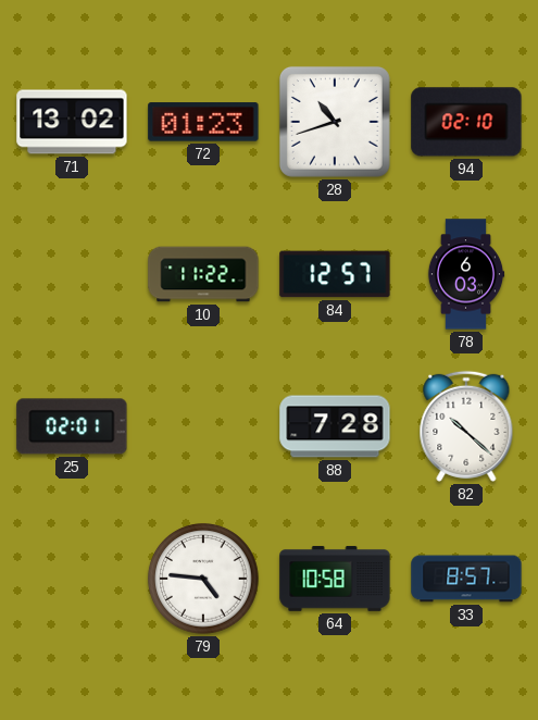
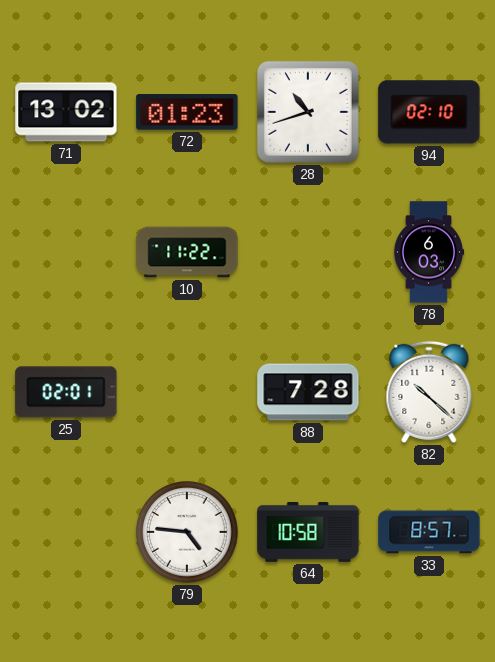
84: 12:57 -> none
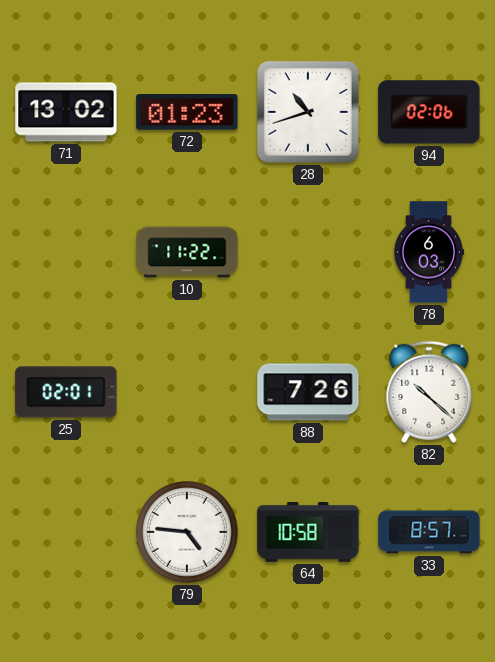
94: 02:10 -> 02:06
88: 7:28 -> 7:26
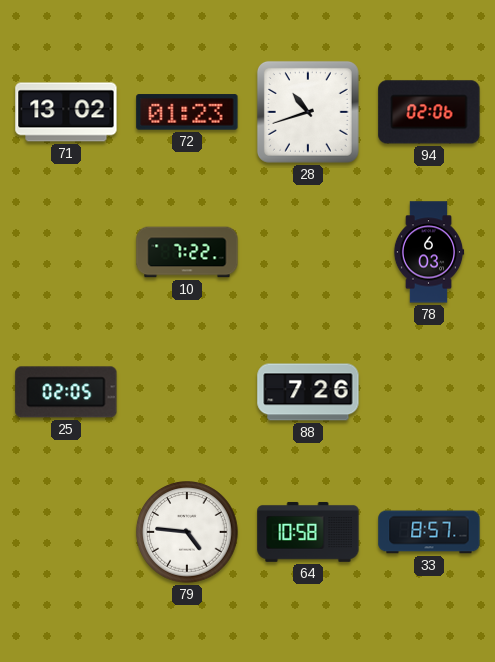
10: 11:22 -> 7:22
25: 02:01 -> 02:05
82: 10:22 -> none
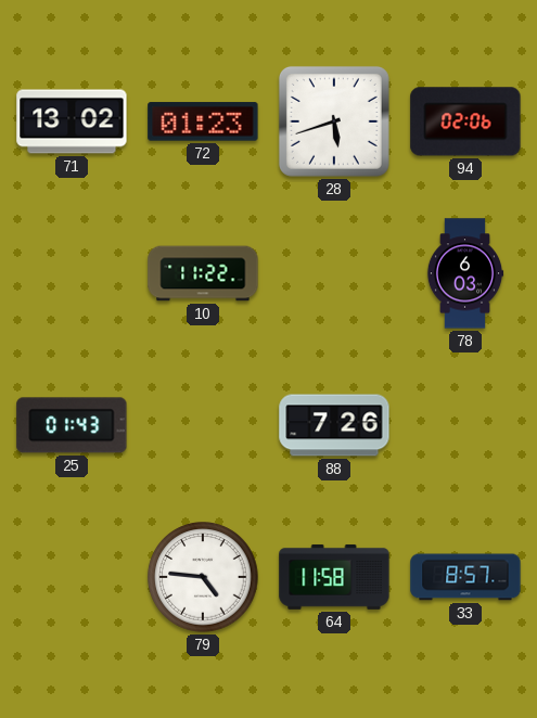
28: 10:42 -> 5:42
10: 7:22 -> 11:22
25: 02:05 -> 01:43
64: 10:58 -> 11:58
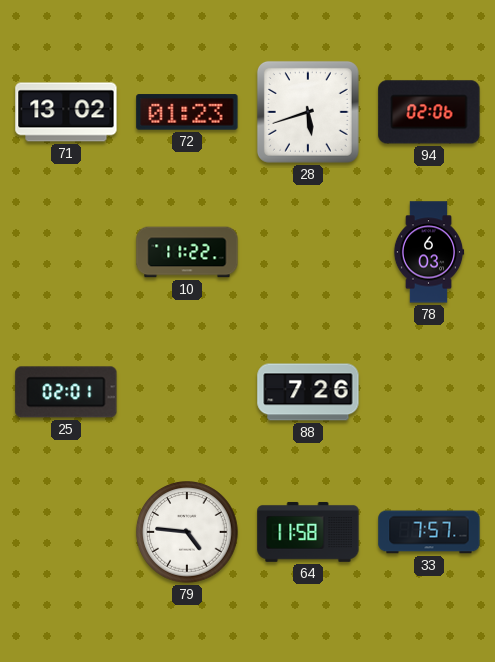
25: 01:43 -> 02:01
33: 8:57 -> 7:57
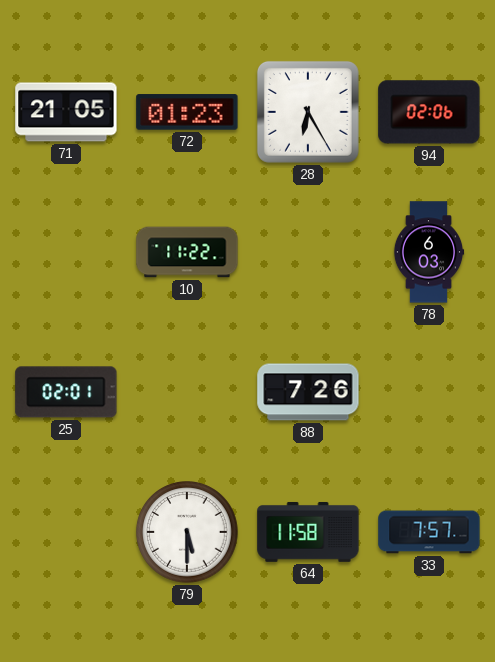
71: 13:02 -> 21:05
28: 5:42 -> 6:25
79: 4:46 -> 5:30
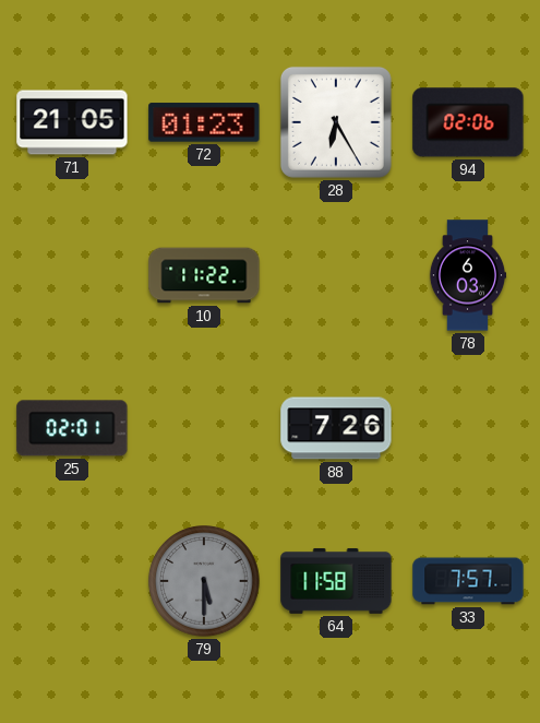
79 dial: white -> grey
